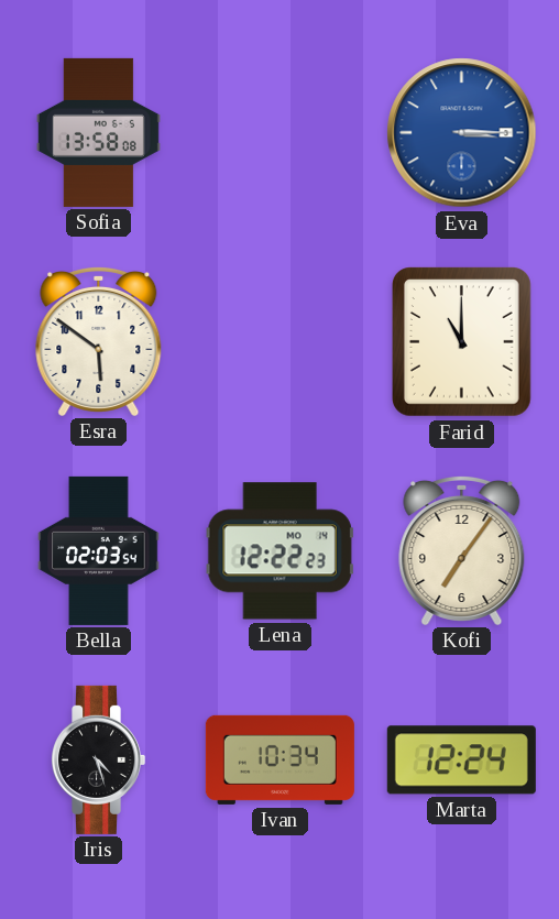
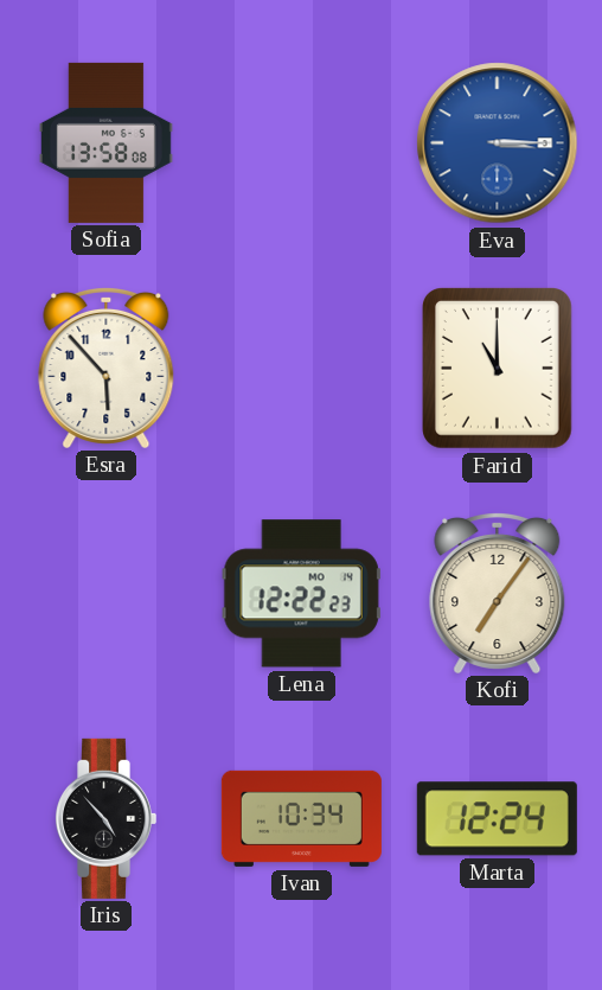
Esra: 5:51 -> 5:53
Bella: 02:03 -> none
Iris: 4:27 -> 4:53
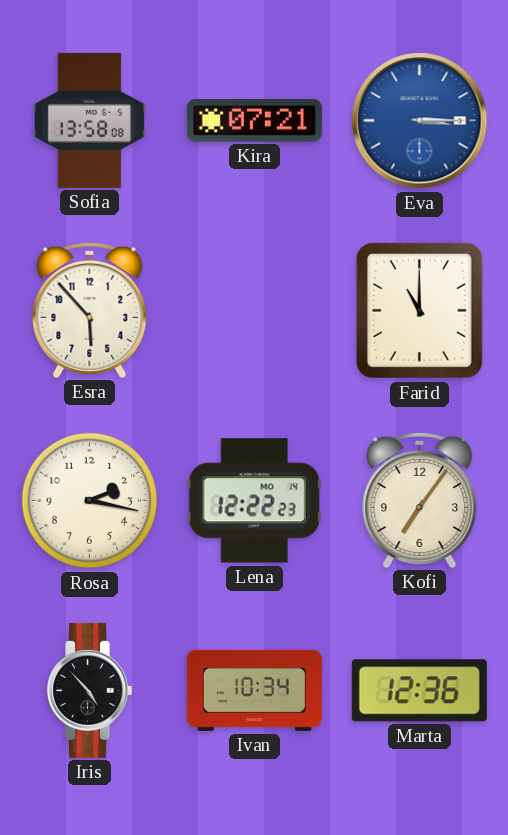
Kira: none -> 07:21
Rosa: none -> 2:17
Marta: 12:24 -> 12:36
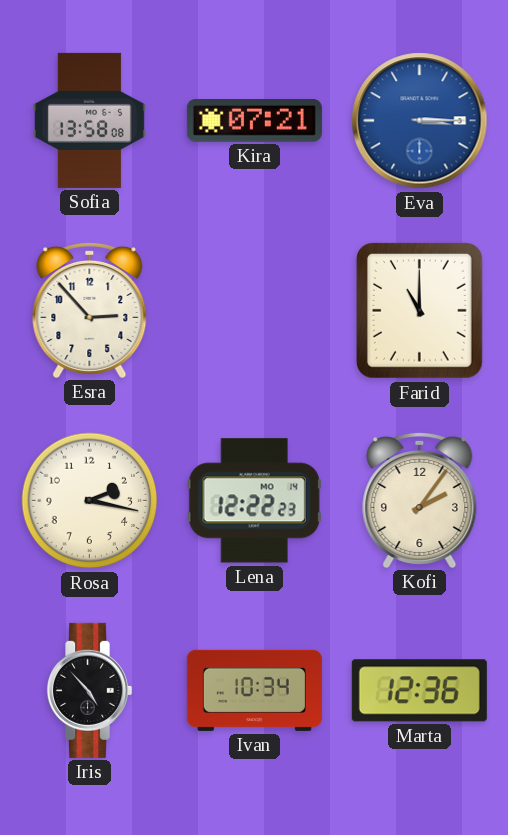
Esra: 5:53 -> 2:53
Kofi: 7:06 -> 2:06
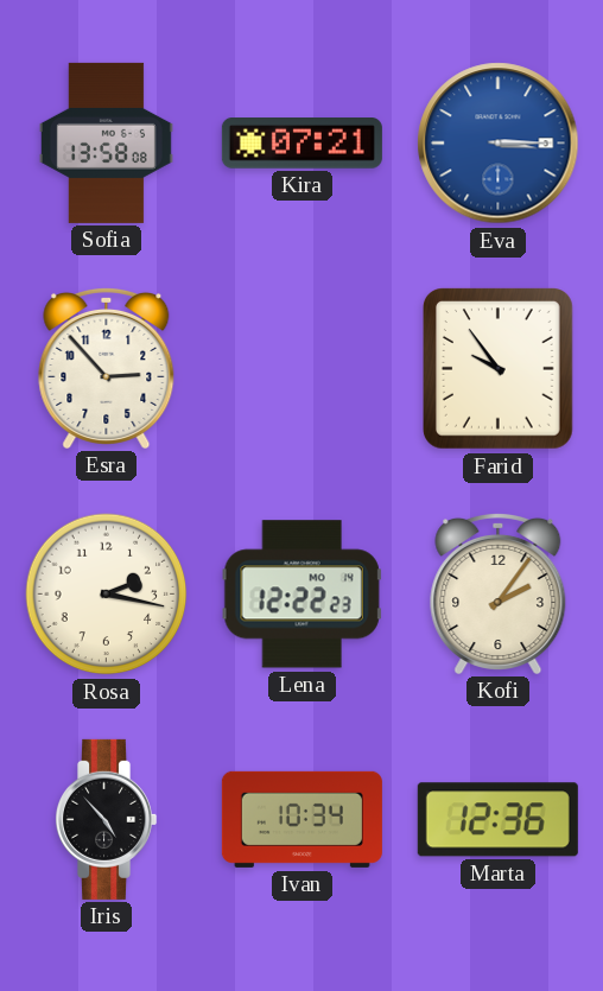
Farid: 11:00 -> 9:54
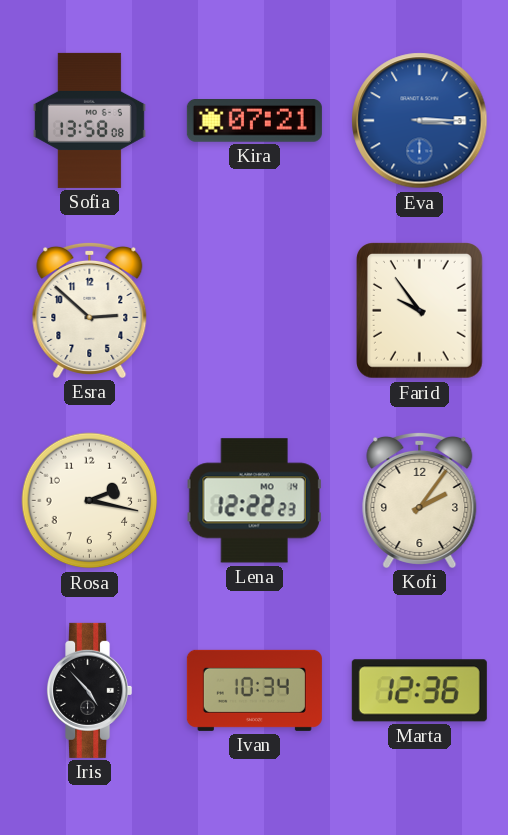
Esra: 2:53 -> 2:52
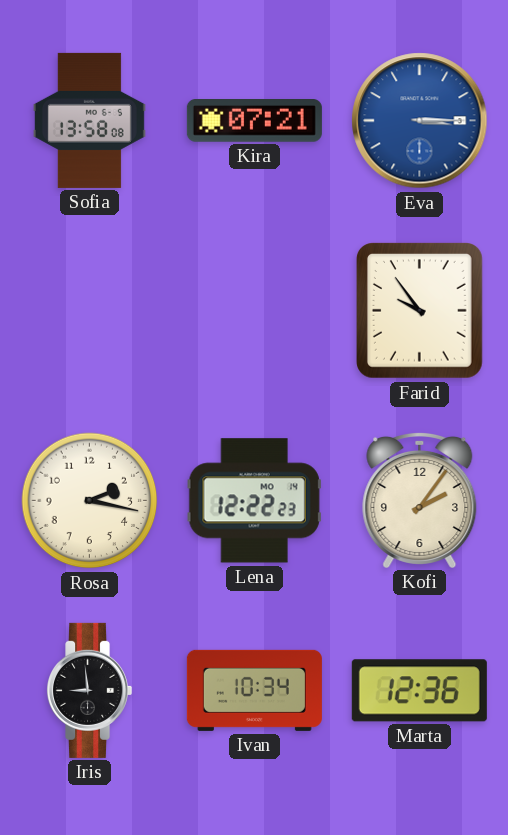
Esra: 2:52 -> none
Iris: 4:53 -> 8:59
